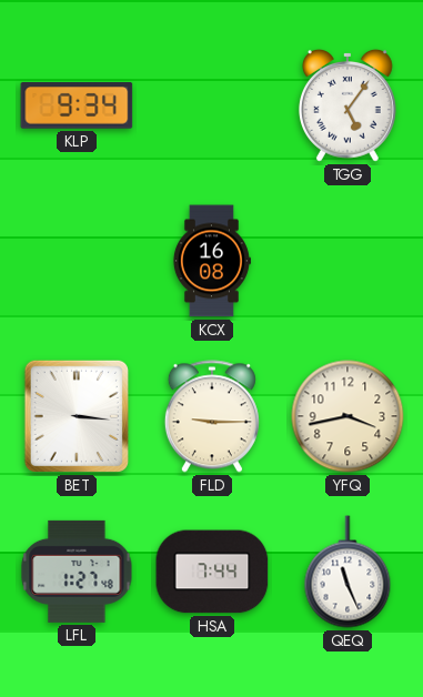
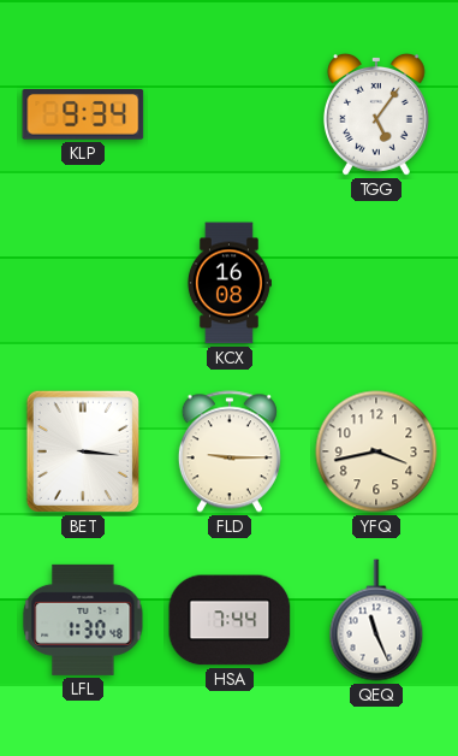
LFL: 1:27 -> 1:30
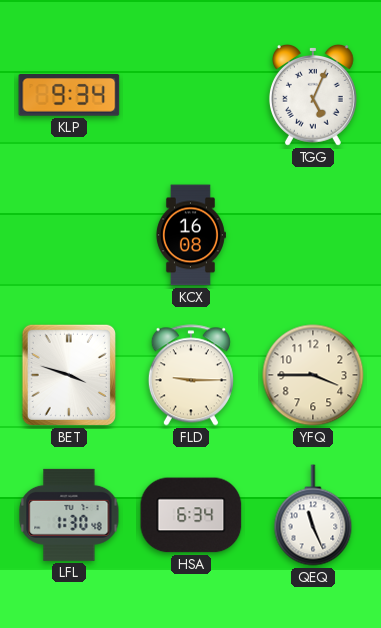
TGG: 5:06 -> 5:04
BET: 3:16 -> 3:48
YFQ: 3:43 -> 3:45
HSA: 7:44 -> 6:34
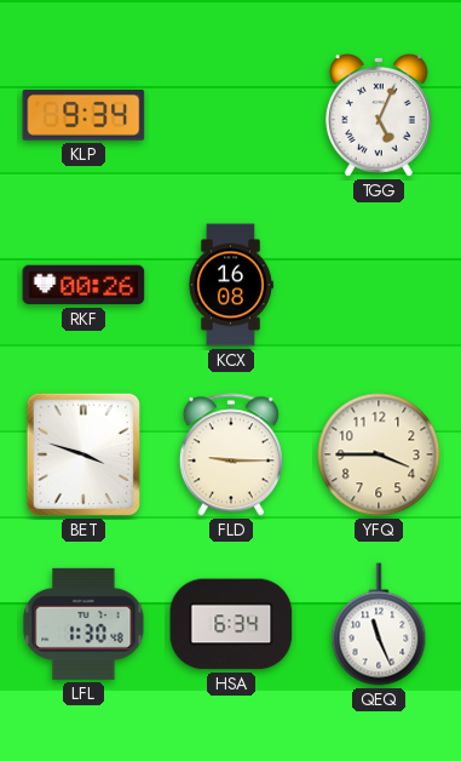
RKF: none -> 00:26
